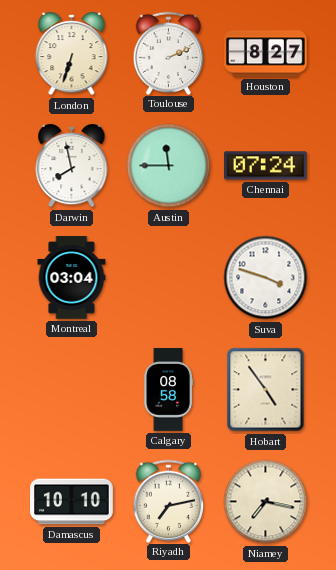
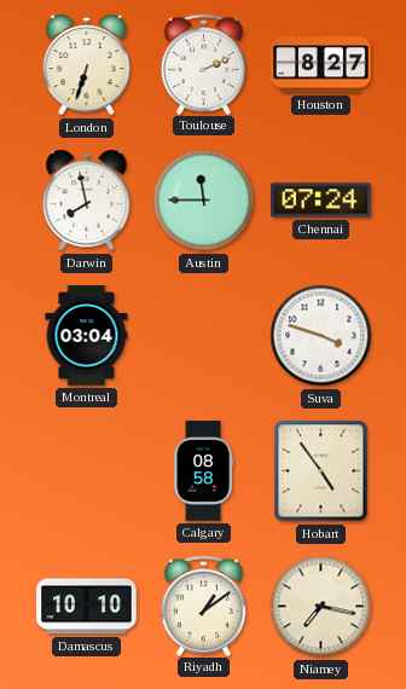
Riyadh: 7:13 -> 1:09
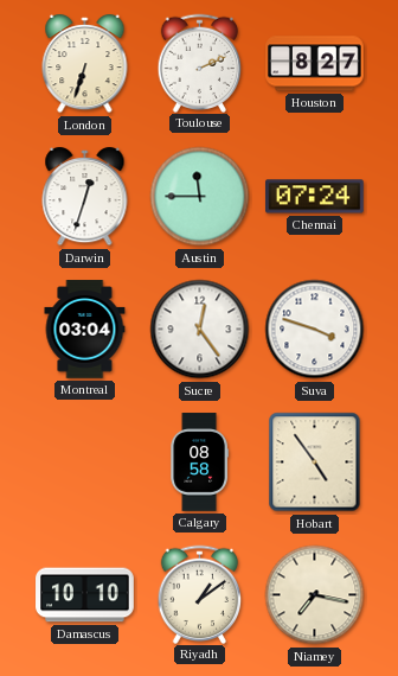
Darwin: 7:58 -> 12:33
Sucre: none -> 12:24
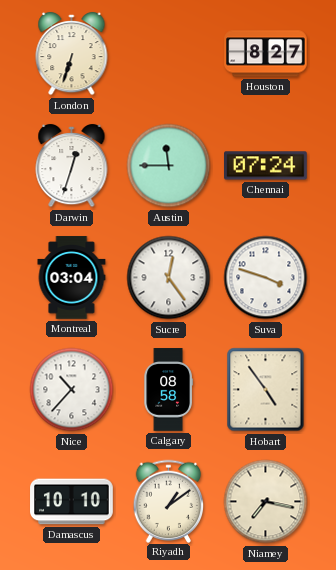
Toulouse: 2:11 -> none
Nice: none -> 10:37
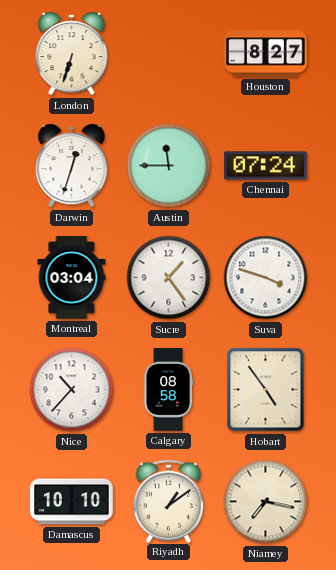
Sucre: 12:24 -> 1:24
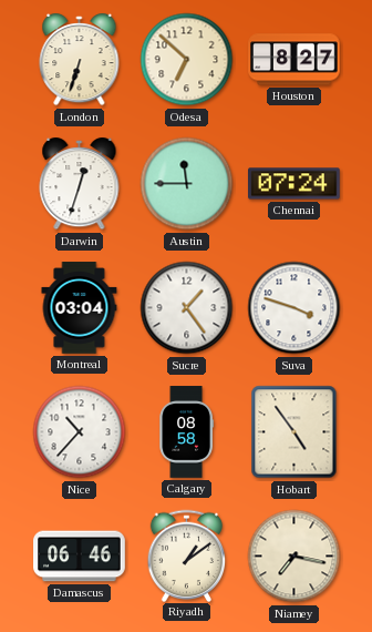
Odesa: none -> 6:52
Damascus: 10:10 -> 06:46
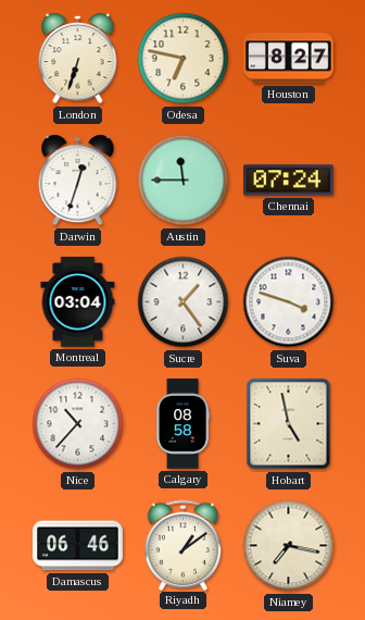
Odesa: 6:52 -> 6:47
Hobart: 4:54 -> 4:58
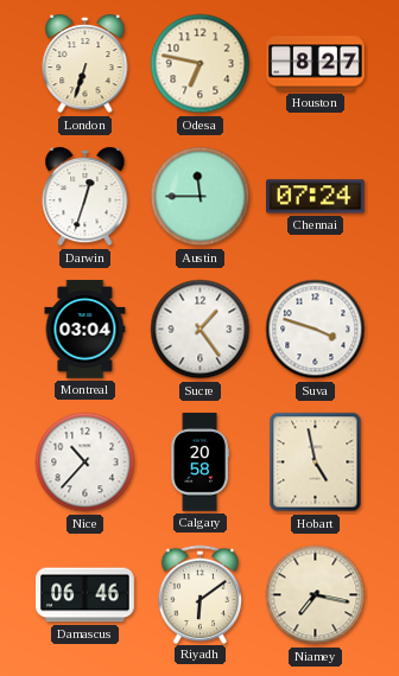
Calgary: 08:58 -> 20:58
Riyadh: 1:09 -> 6:09
